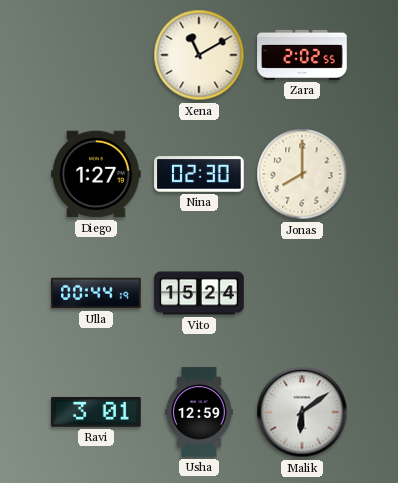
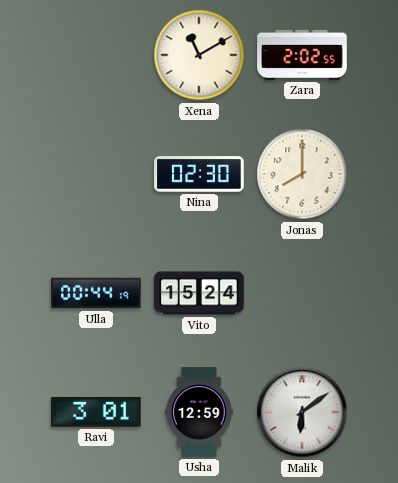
Diego: 1:27 -> none
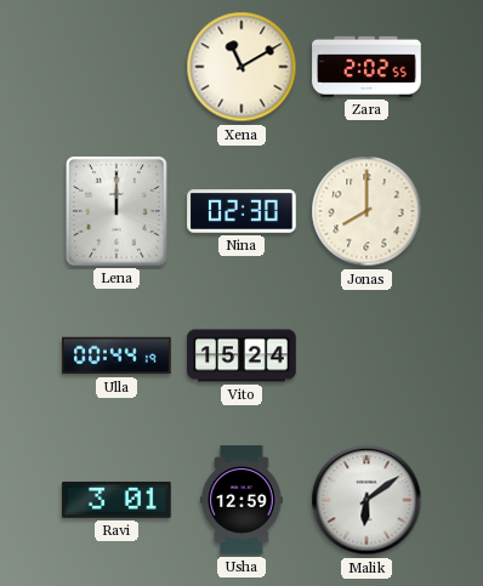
Lena: none -> 12:00
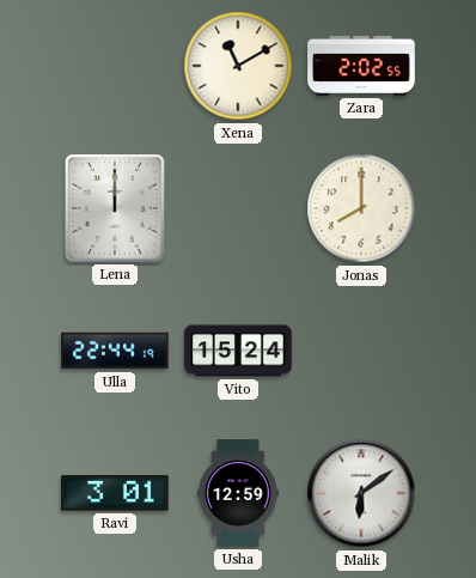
Nina: 02:30 -> none
Ulla: 00:44 -> 22:44
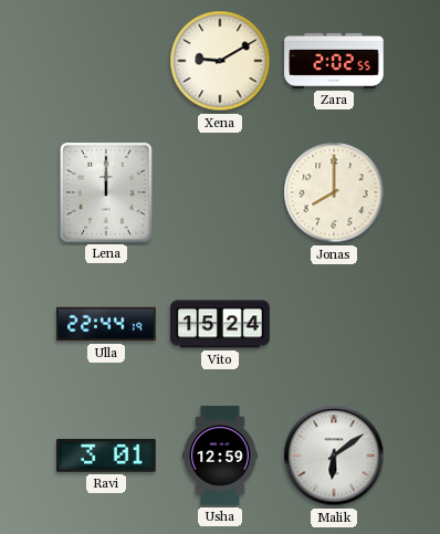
Xena: 11:10 -> 9:10
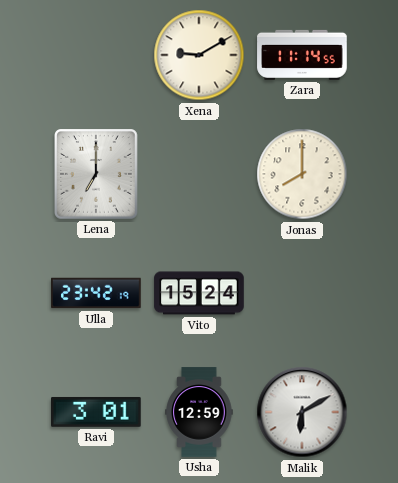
Zara: 2:02 -> 11:14
Lena: 12:00 -> 7:00
Ulla: 22:44 -> 23:42
Malik: 6:09 -> 6:10
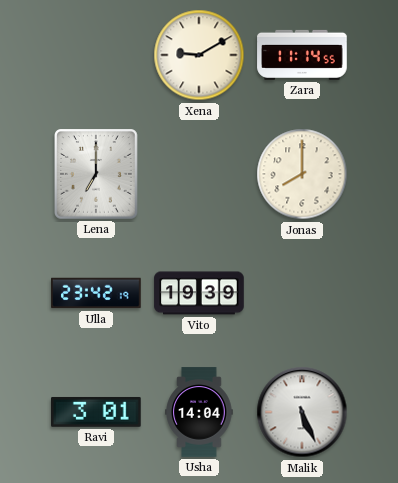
Vito: 15:24 -> 19:39
Usha: 12:59 -> 14:04
Malik: 6:10 -> 5:26
